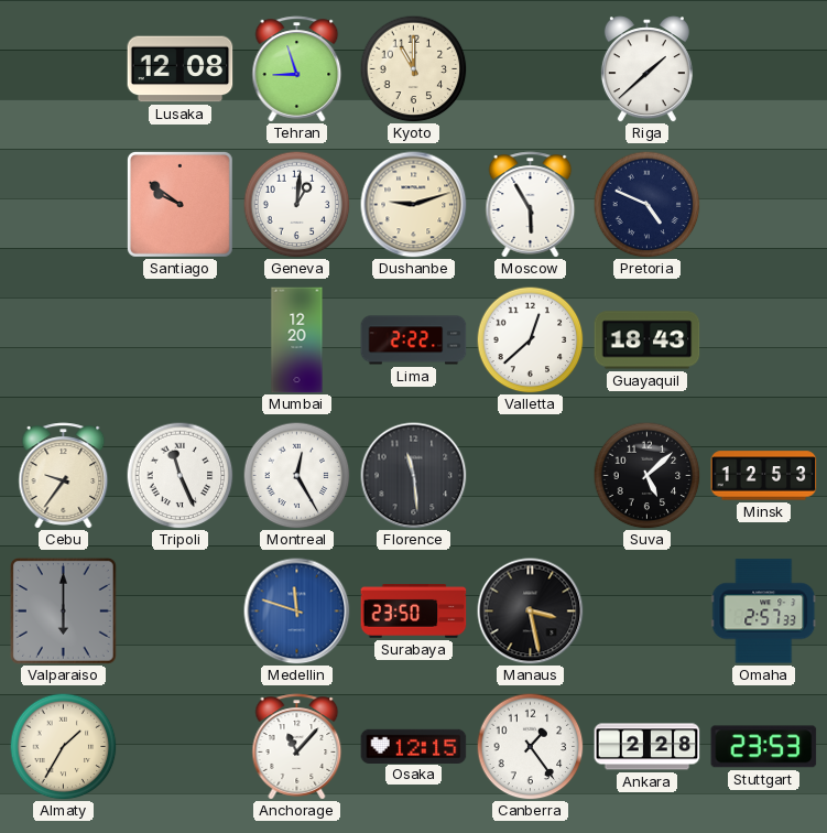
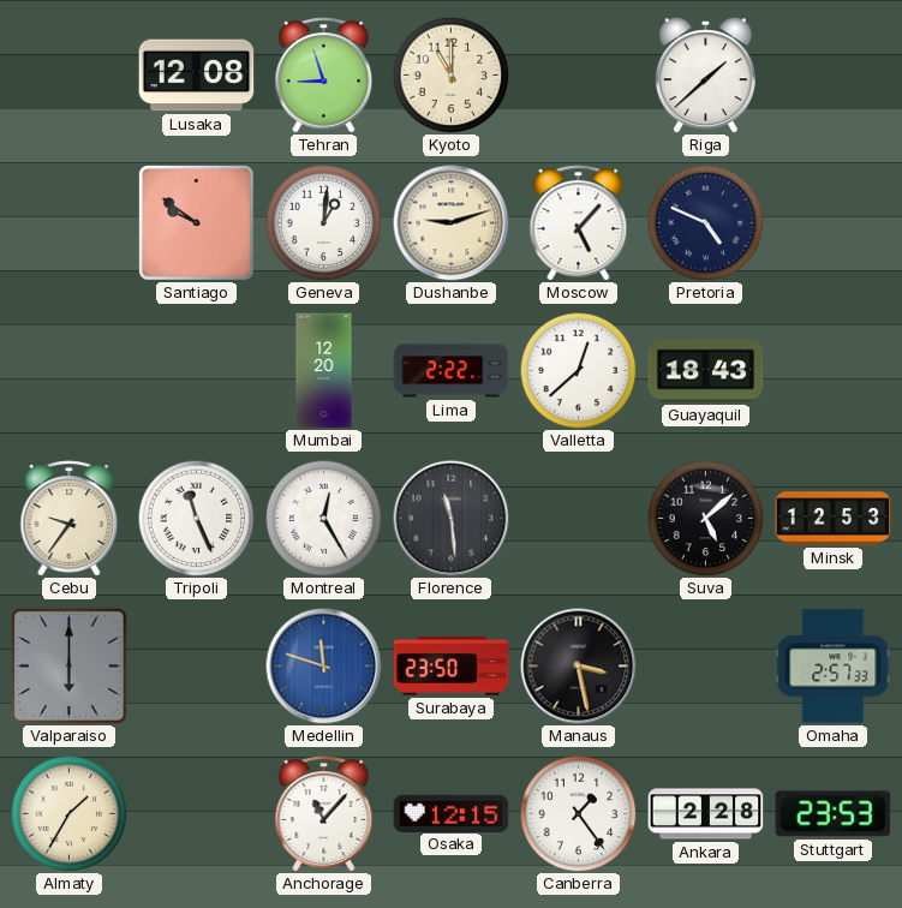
Moscow: 5:55 -> 5:07
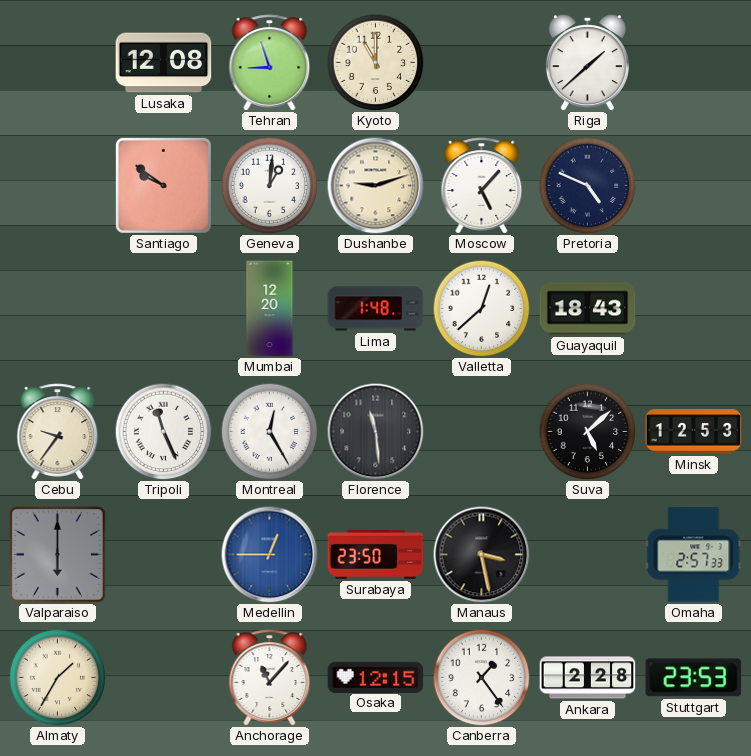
Lima: 2:22 -> 1:48
Medellin: 11:48 -> 12:45
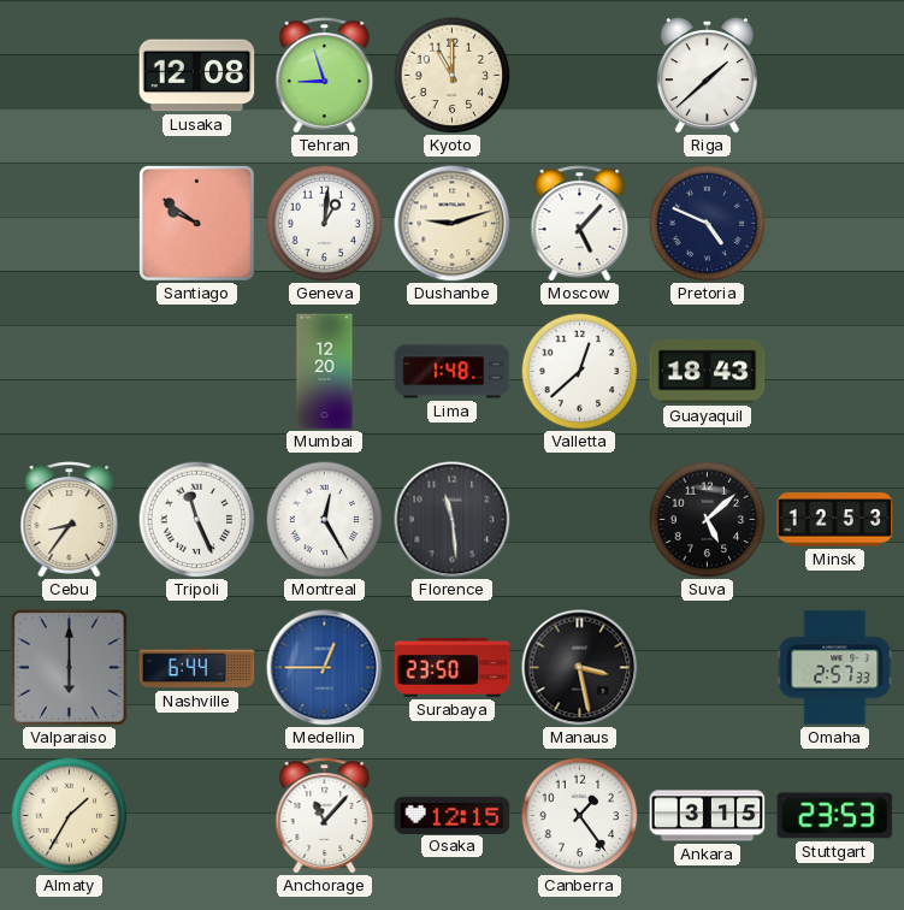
Cebu: 9:36 -> 8:36
Nashville: none -> 6:44
Ankara: 2:28 -> 3:15
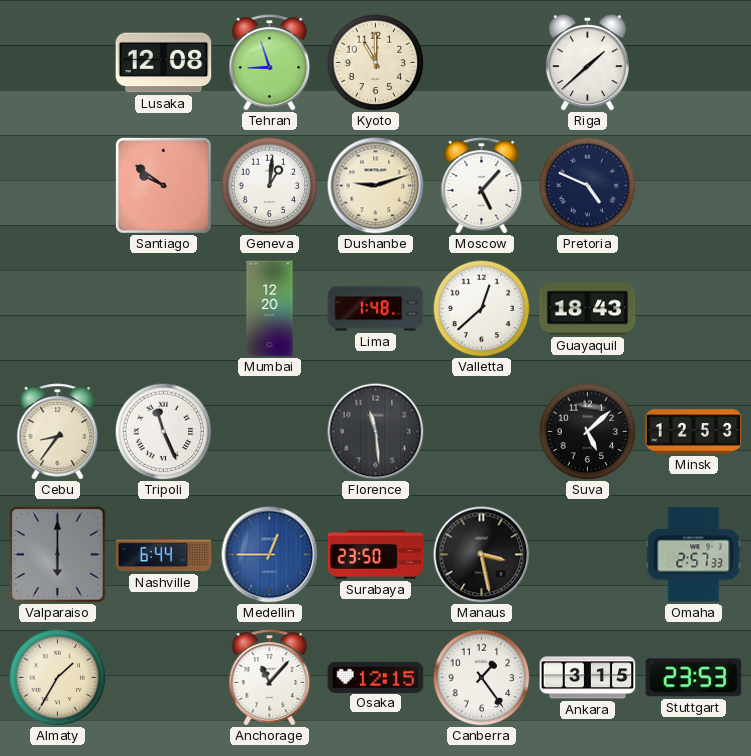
Montreal: 12:25 -> none
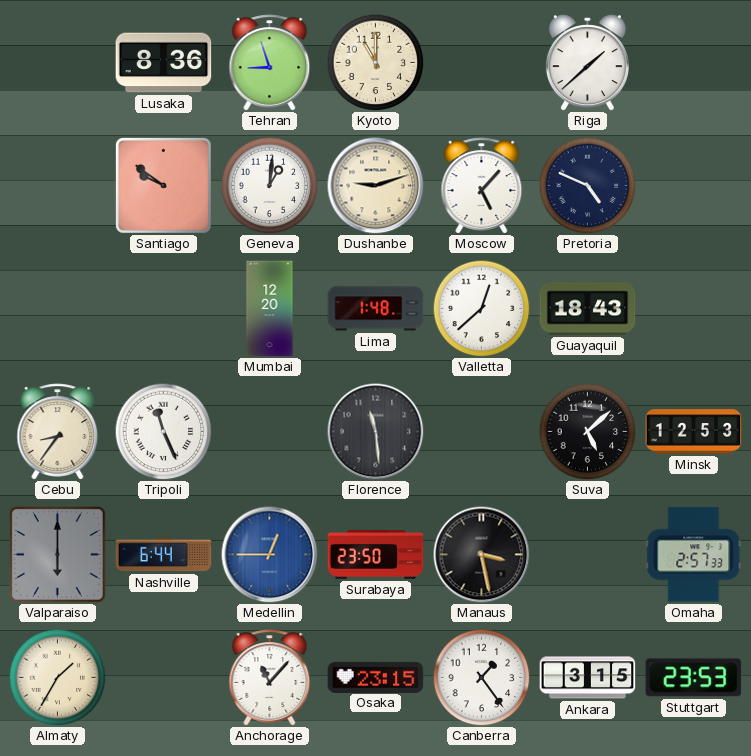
Lusaka: 12:08 -> 8:36
Osaka: 12:15 -> 23:15
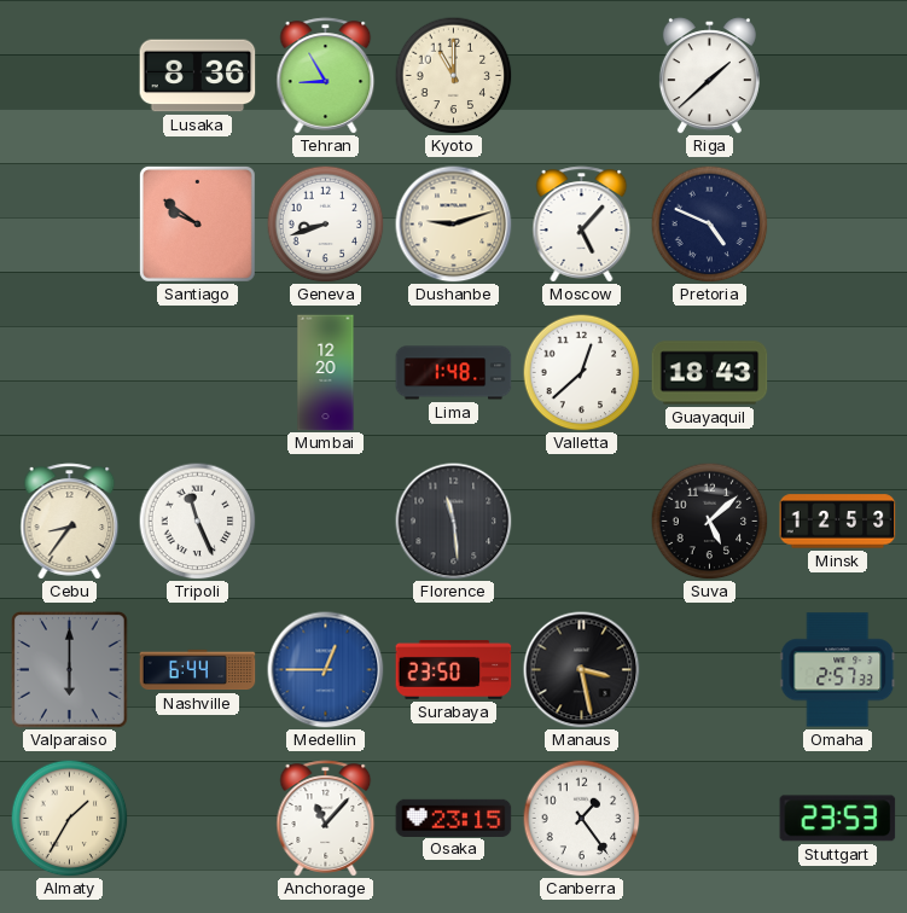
Tehran: 8:57 -> 8:55
Geneva: 1:01 -> 8:42
Ankara: 3:15 -> none
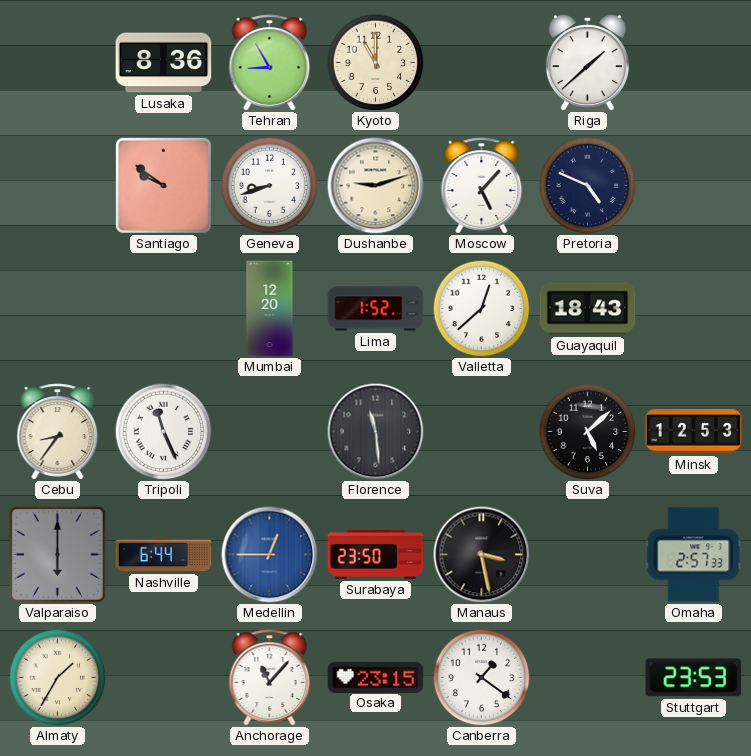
Lima: 1:48 -> 1:52
Canberra: 1:24 -> 1:21
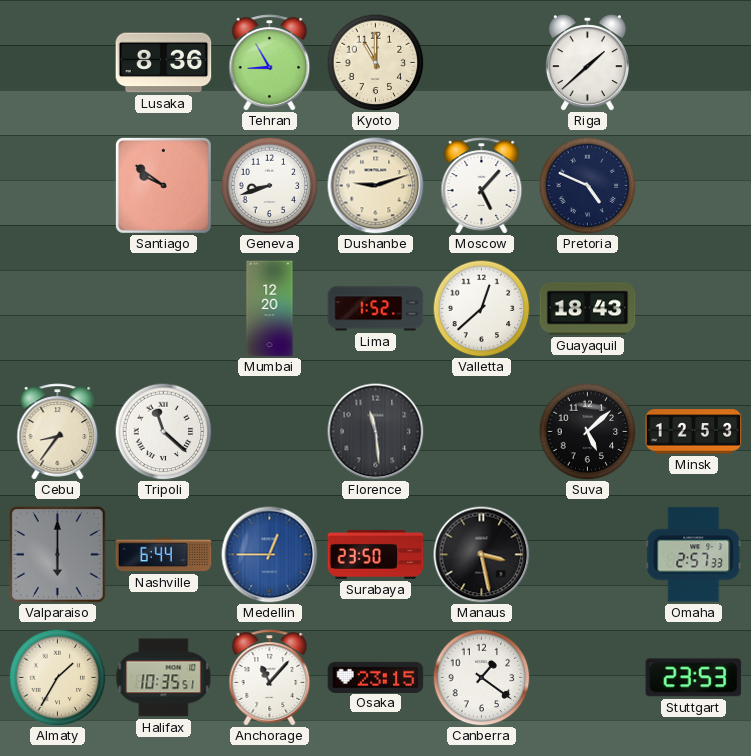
Tripoli: 11:26 -> 11:22
Halifax: none -> 10:35
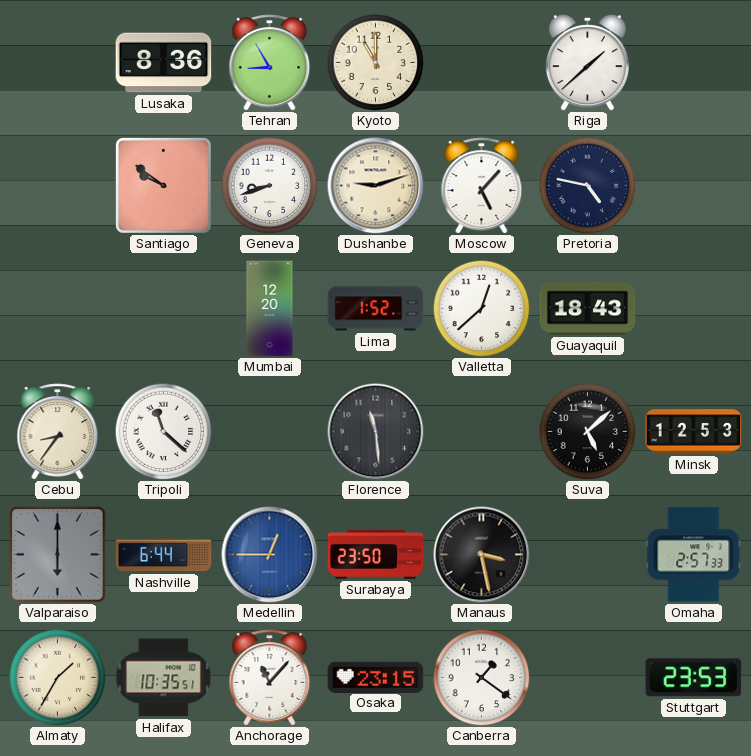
Pretoria: 4:49 -> 4:47
